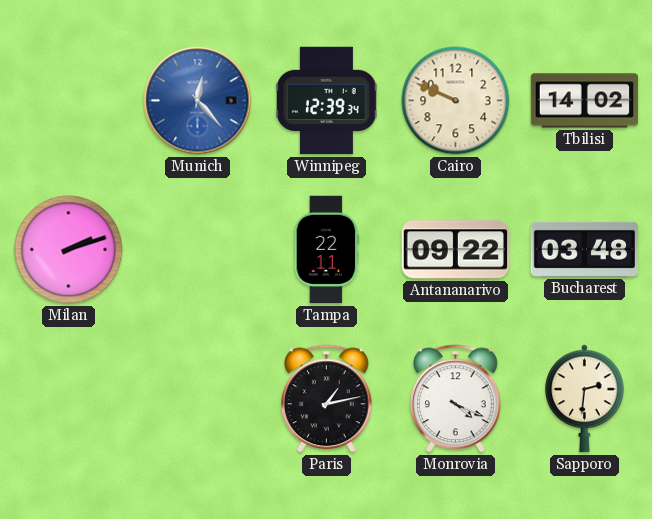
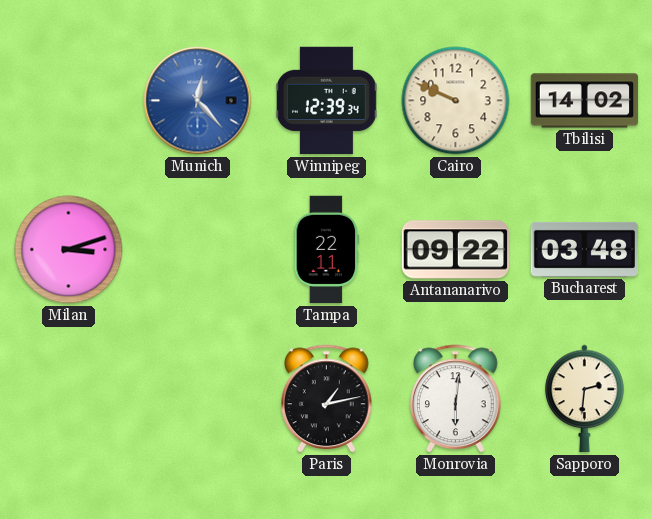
Milan: 2:12 -> 3:12
Monrovia: 4:19 -> 6:01
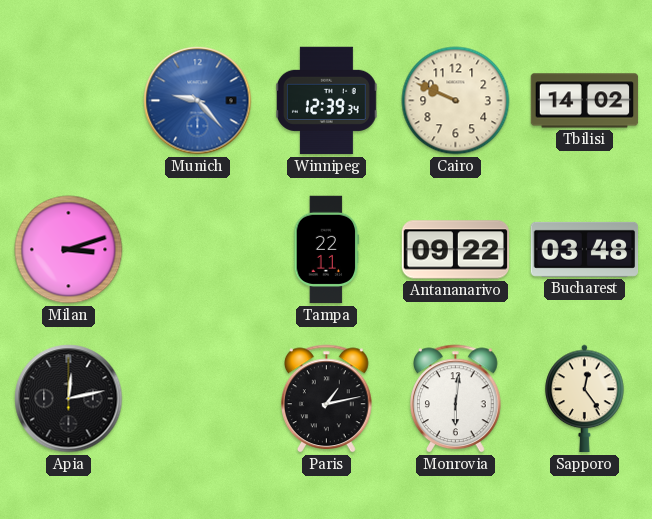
Munich: 12:23 -> 9:23
Apia: none -> 12:13
Sapporo: 2:31 -> 12:24
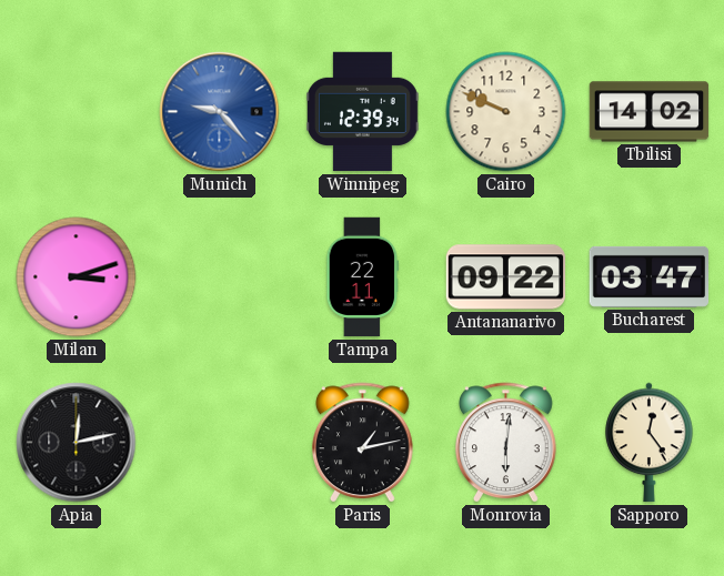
Bucharest: 03:48 -> 03:47
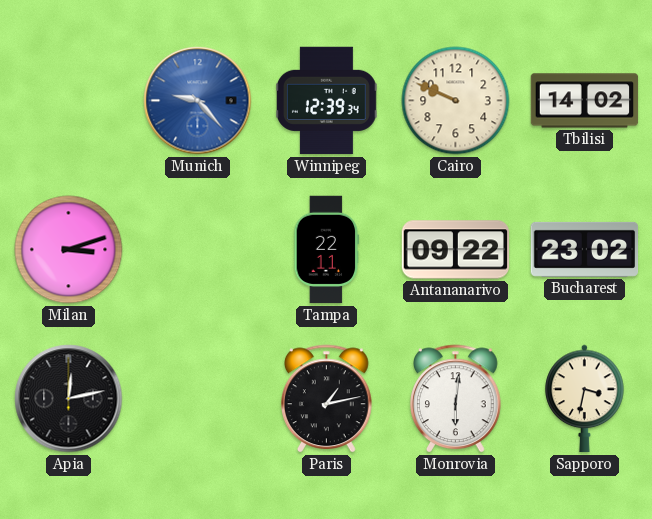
Bucharest: 03:47 -> 23:02
Sapporo: 12:24 -> 3:32
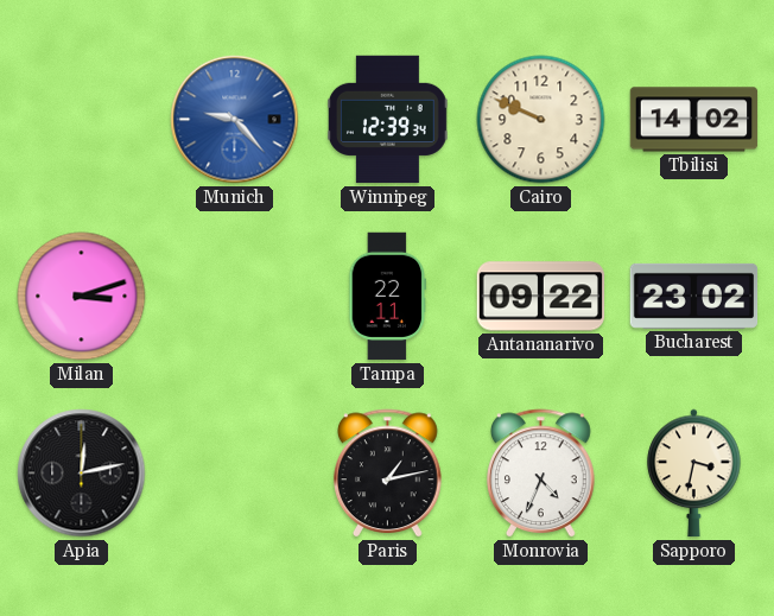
Monrovia: 6:01 -> 4:34
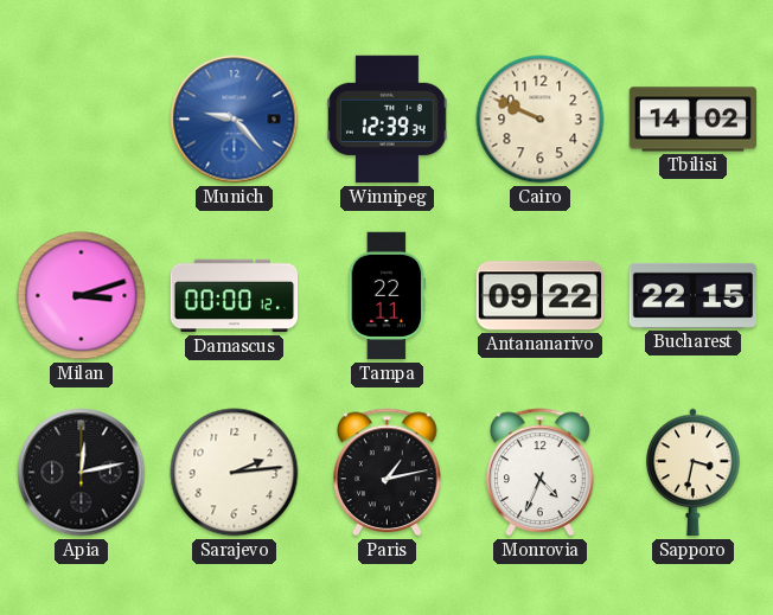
Damascus: none -> 00:00
Bucharest: 23:02 -> 22:15
Sarajevo: none -> 2:14
